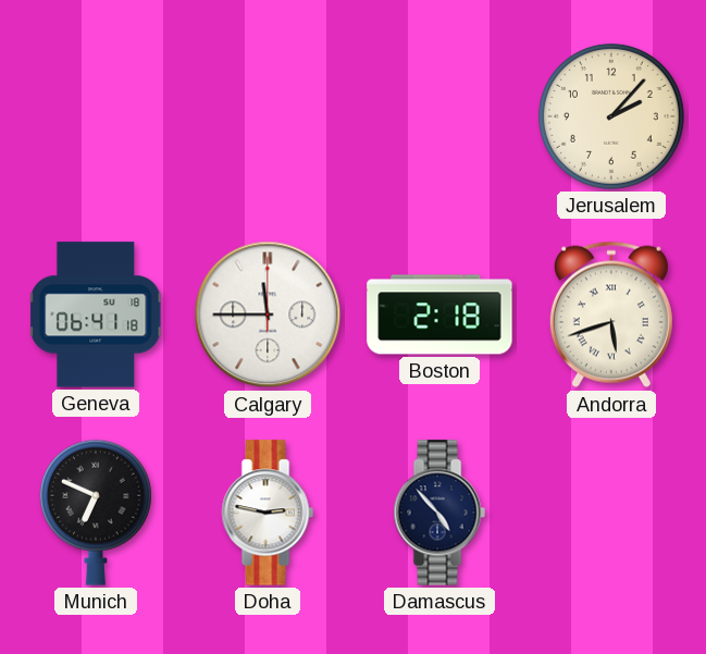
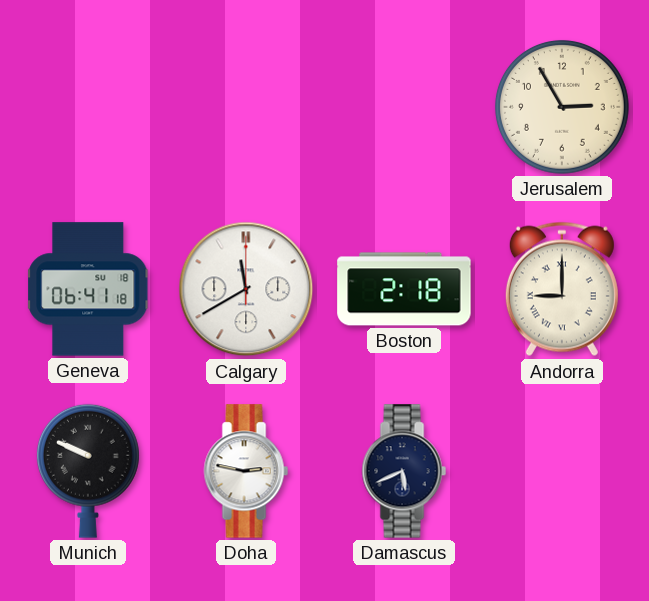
Jerusalem: 2:07 -> 2:55
Calgary: 11:45 -> 11:40
Andorra: 5:42 -> 9:00
Munich: 6:49 -> 9:49
Damascus: 4:53 -> 5:41
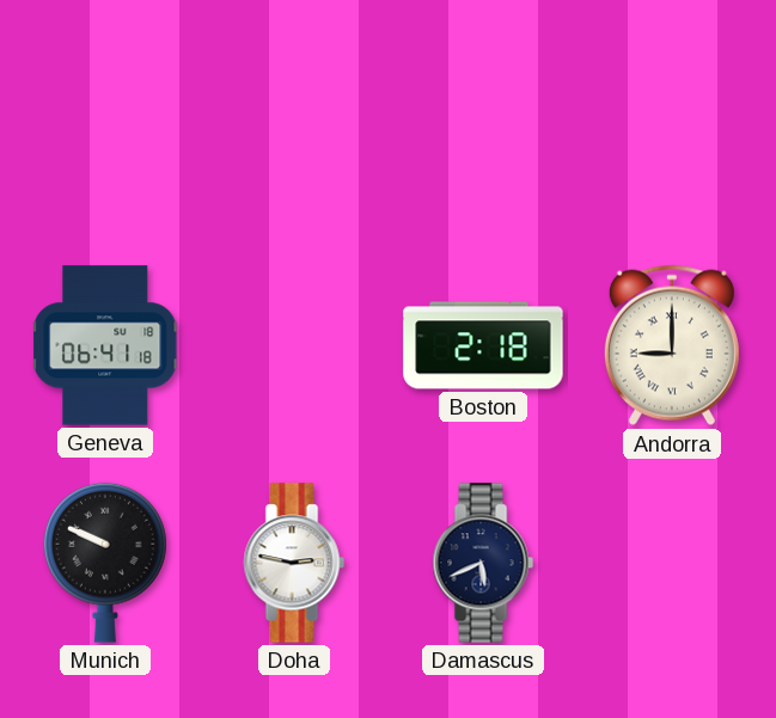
Jerusalem: 2:55 -> none
Calgary: 11:40 -> none
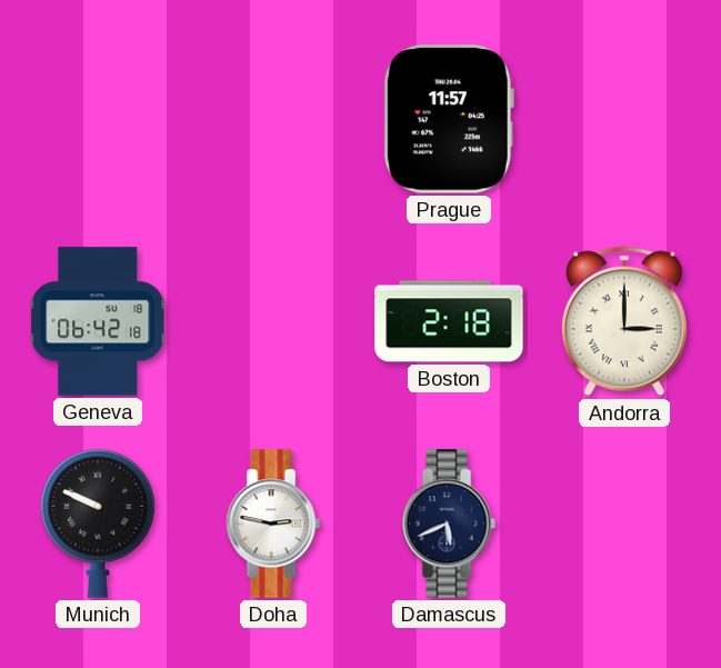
Prague: none -> 11:57
Geneva: 06:41 -> 06:42
Andorra: 9:00 -> 3:00
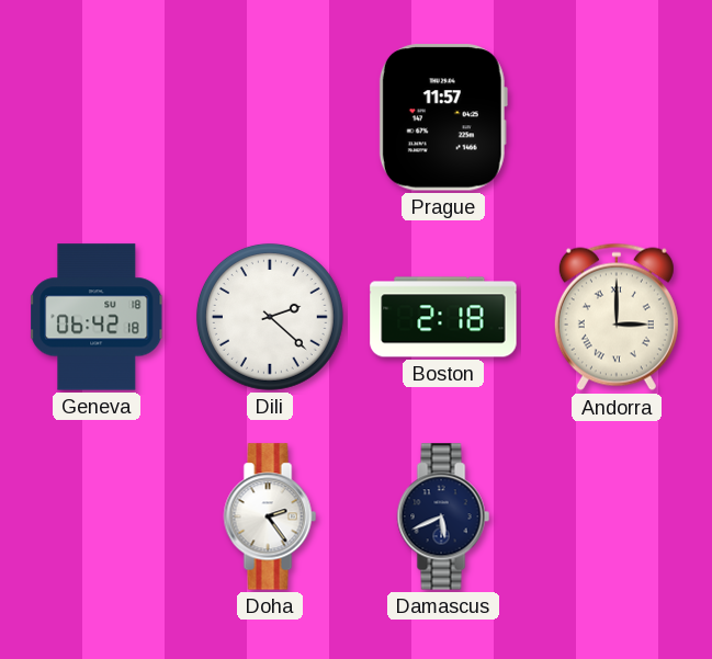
Dili: none -> 2:22
Munich: 9:49 -> none
Doha: 2:47 -> 2:24
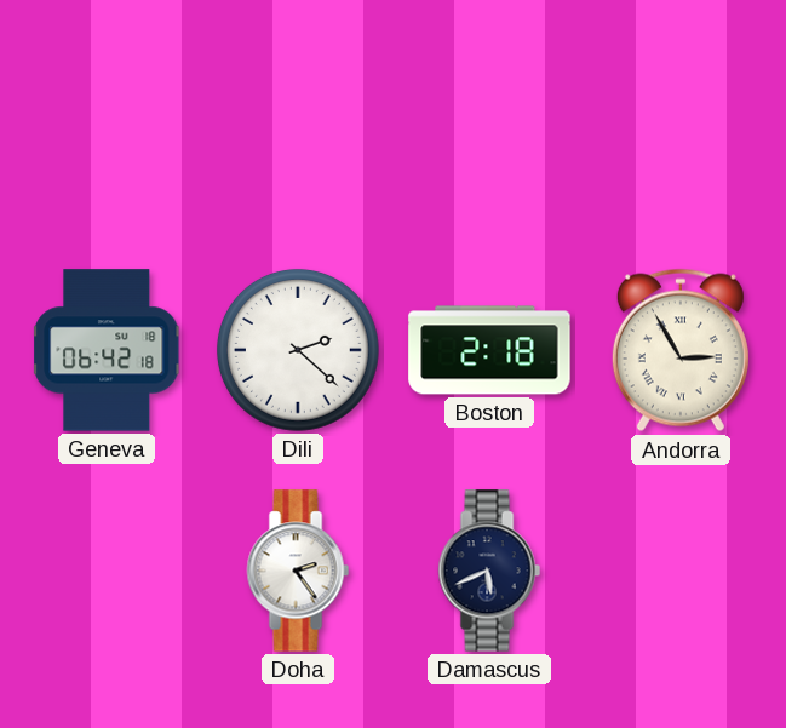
Prague: 11:57 -> none
Andorra: 3:00 -> 2:55
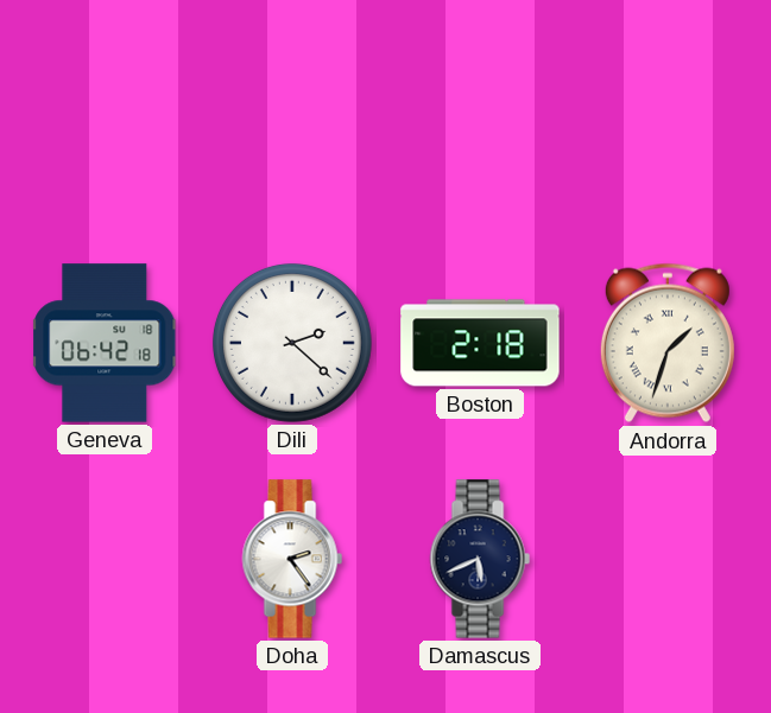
Andorra: 2:55 -> 1:33
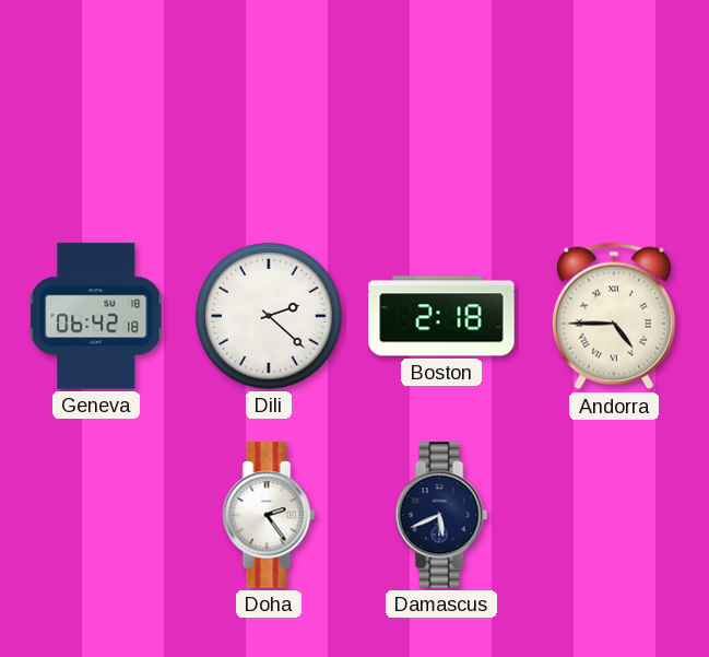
Andorra: 1:33 -> 4:45
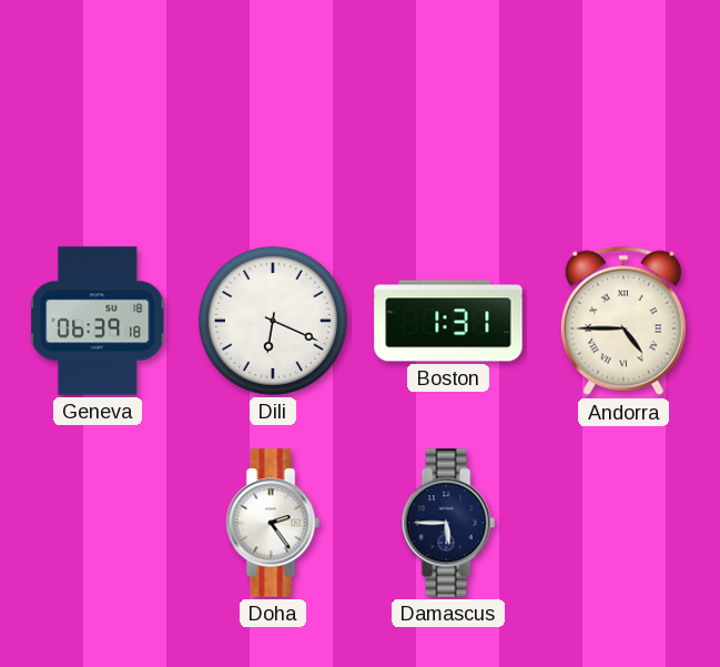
Geneva: 06:42 -> 06:39
Dili: 2:22 -> 6:19
Boston: 2:18 -> 1:31
Damascus: 5:41 -> 5:45
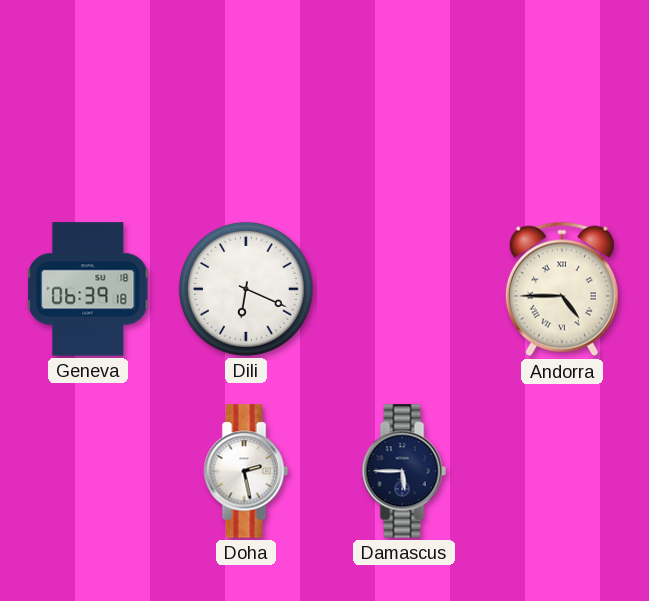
Boston: 1:31 -> none
Doha: 2:24 -> 2:28
